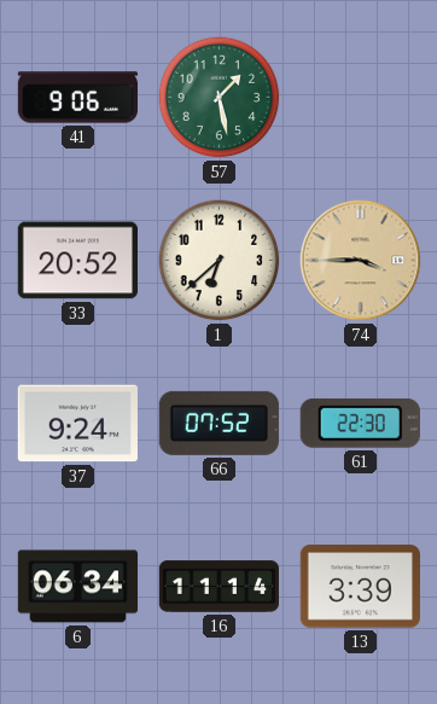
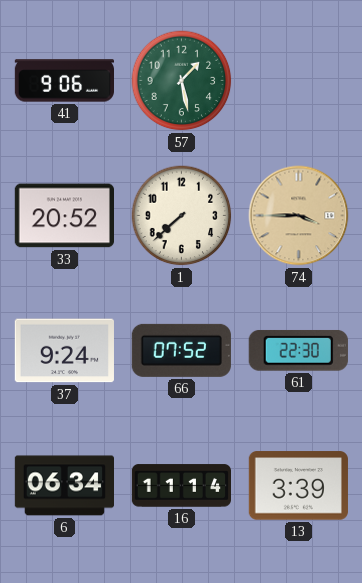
1: 6:38 -> 7:38
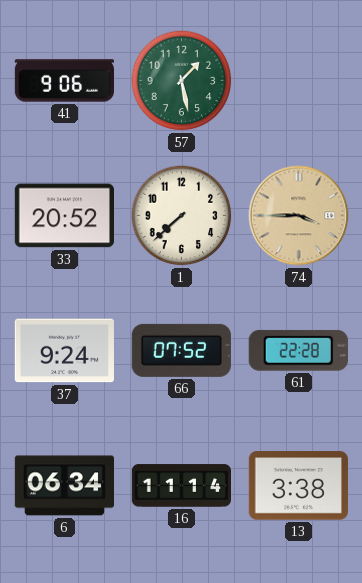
61: 22:30 -> 22:28
13: 3:39 -> 3:38
